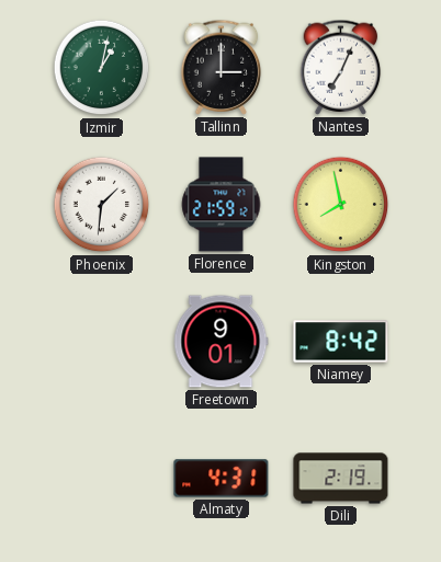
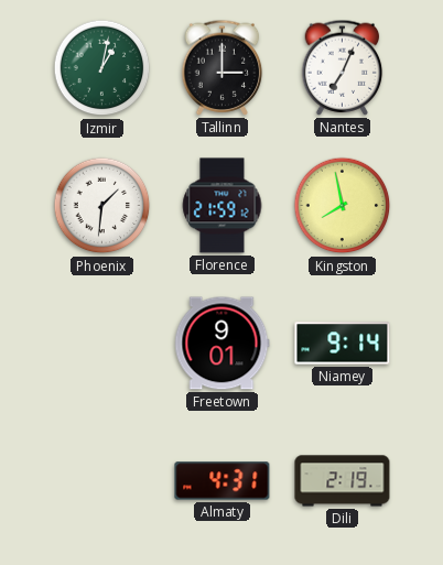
Niamey: 8:42 -> 9:14
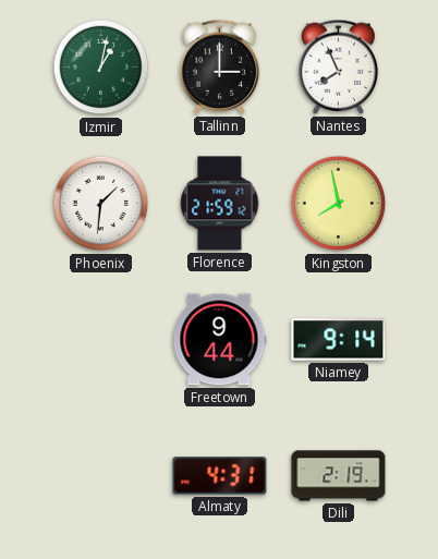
Nantes: 7:04 -> 7:56
Freetown: 9:01 -> 9:44
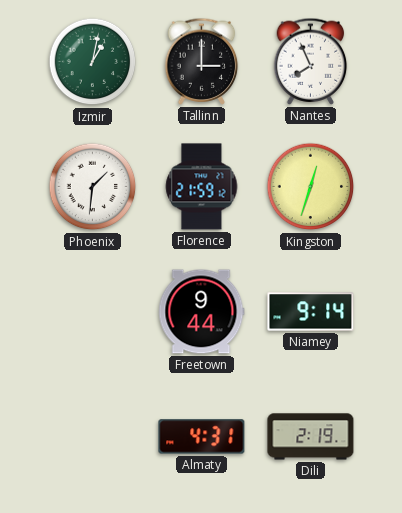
Kingston: 7:58 -> 12:33
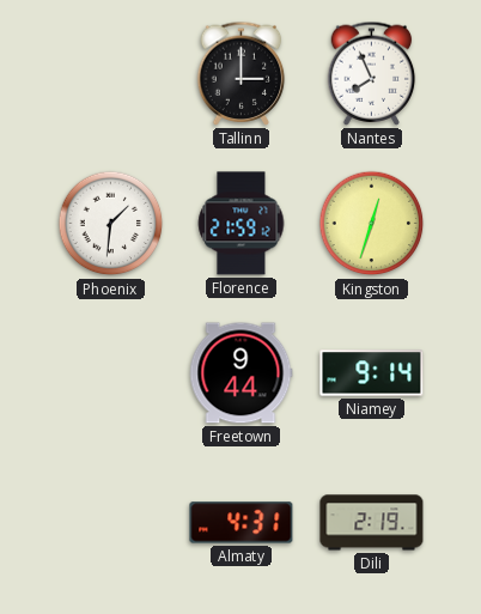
Izmir: 1:02 -> none
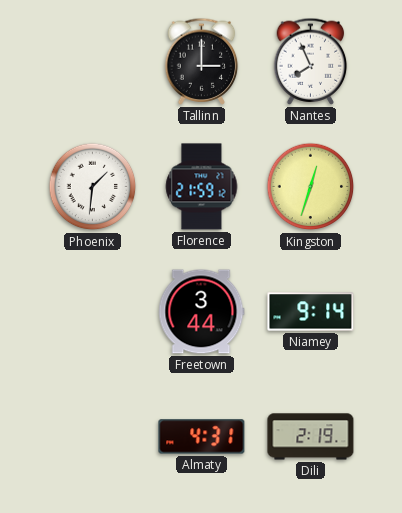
Freetown: 9:44 -> 3:44
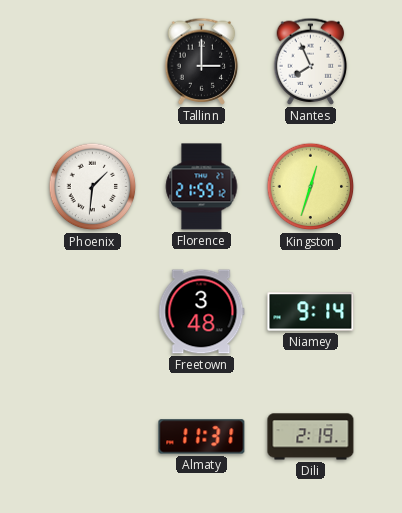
Freetown: 3:44 -> 3:48
Almaty: 4:31 -> 11:31
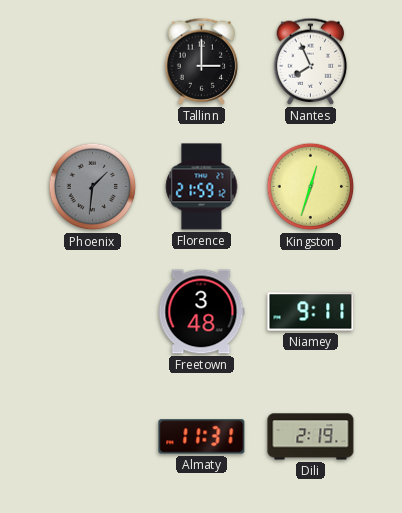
Phoenix dial: white -> grey
Niamey: 9:14 -> 9:11
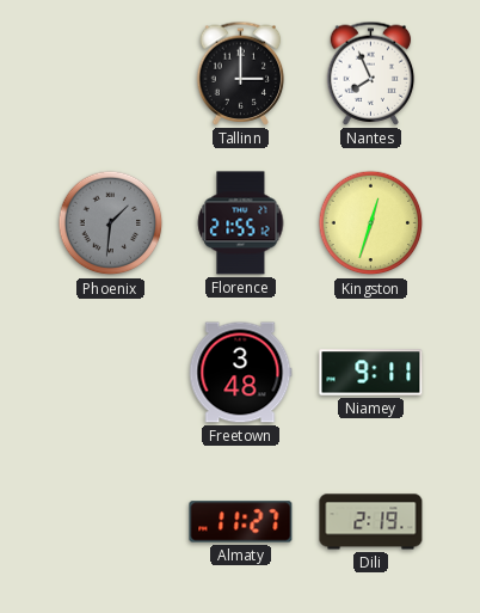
Florence: 21:59 -> 21:55
Almaty: 11:31 -> 11:27
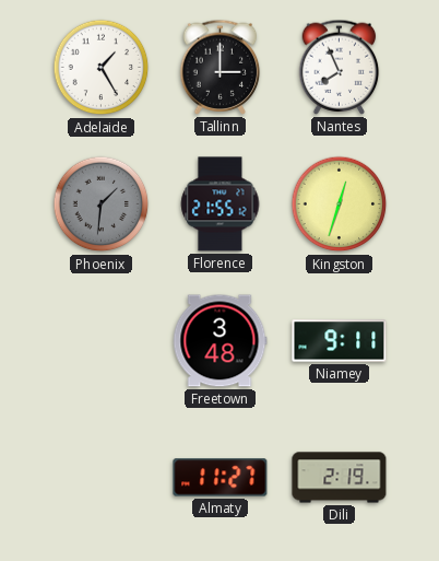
Adelaide: none -> 1:25
